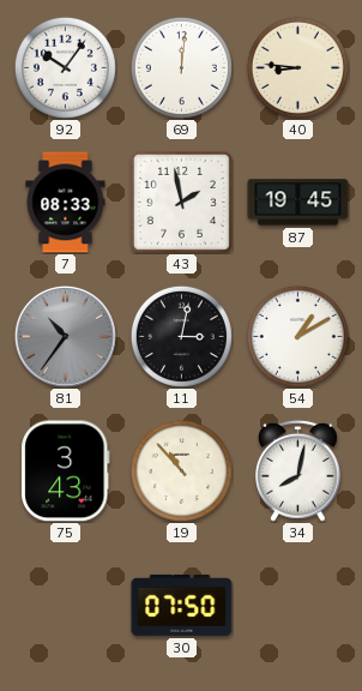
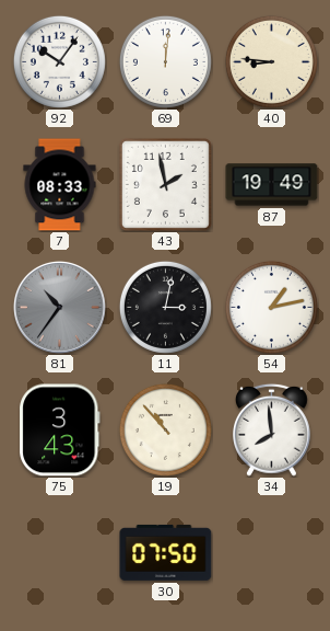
87: 19:45 -> 19:49
54: 1:10 -> 1:13
34: 8:02 -> 7:59
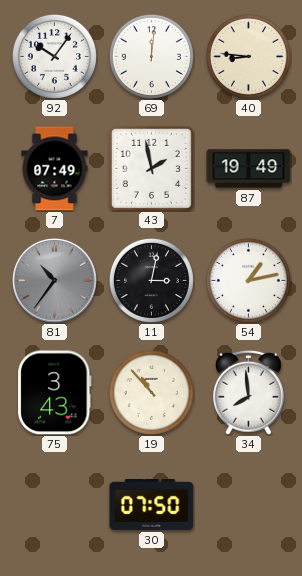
7: 08:33 -> 07:49
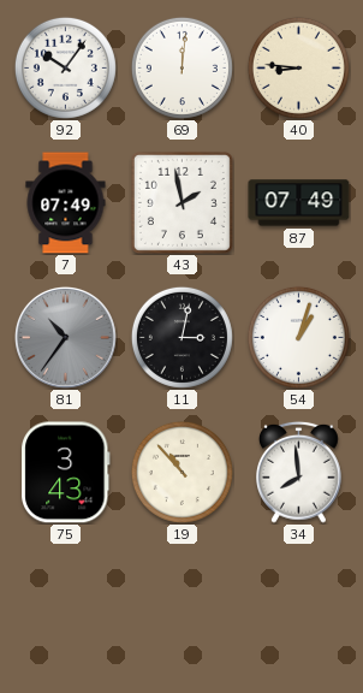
87: 19:49 -> 07:49
54: 1:13 -> 1:03
30: 07:50 -> none
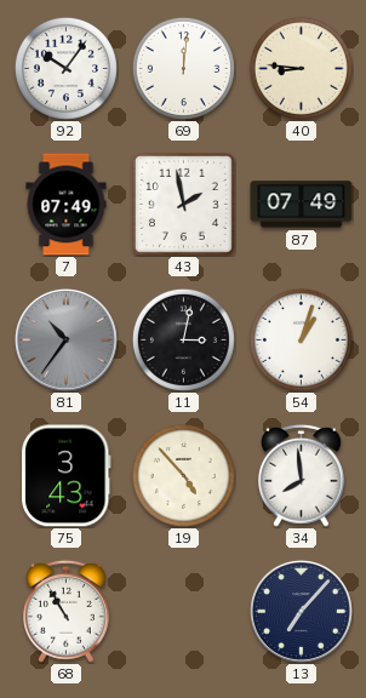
19: 10:53 -> 4:53
68: none -> 10:55
13: none -> 7:07
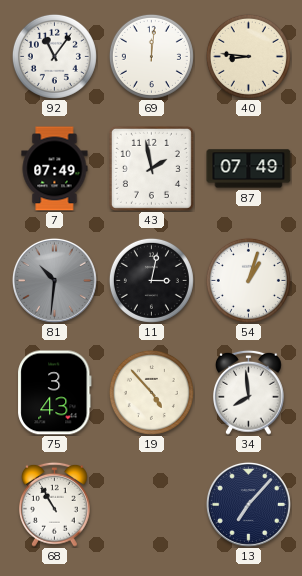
92: 10:06 -> 11:06
81: 10:36 -> 10:31
